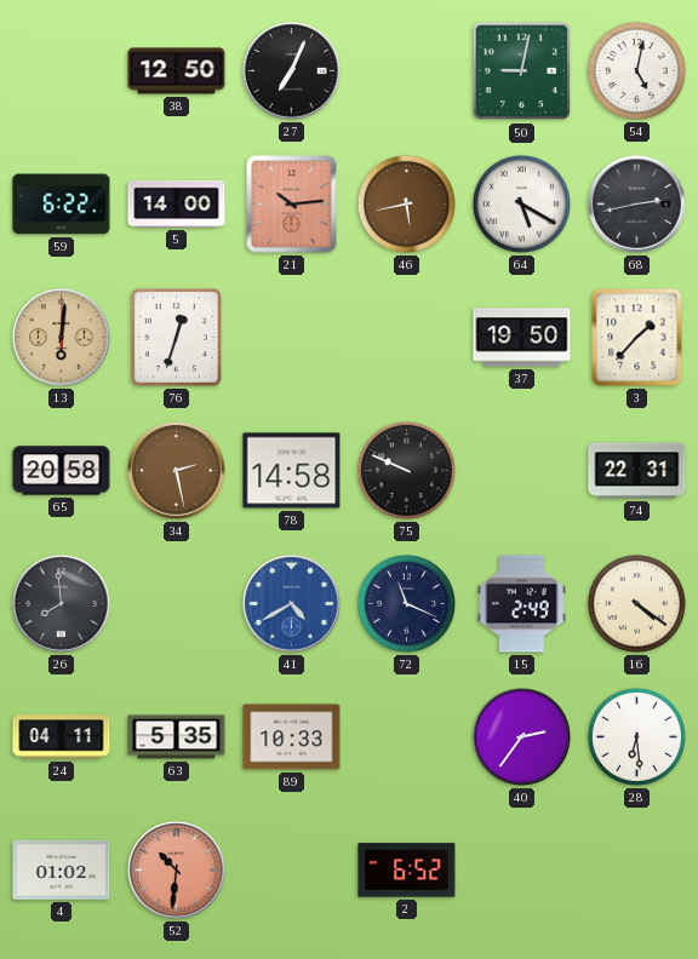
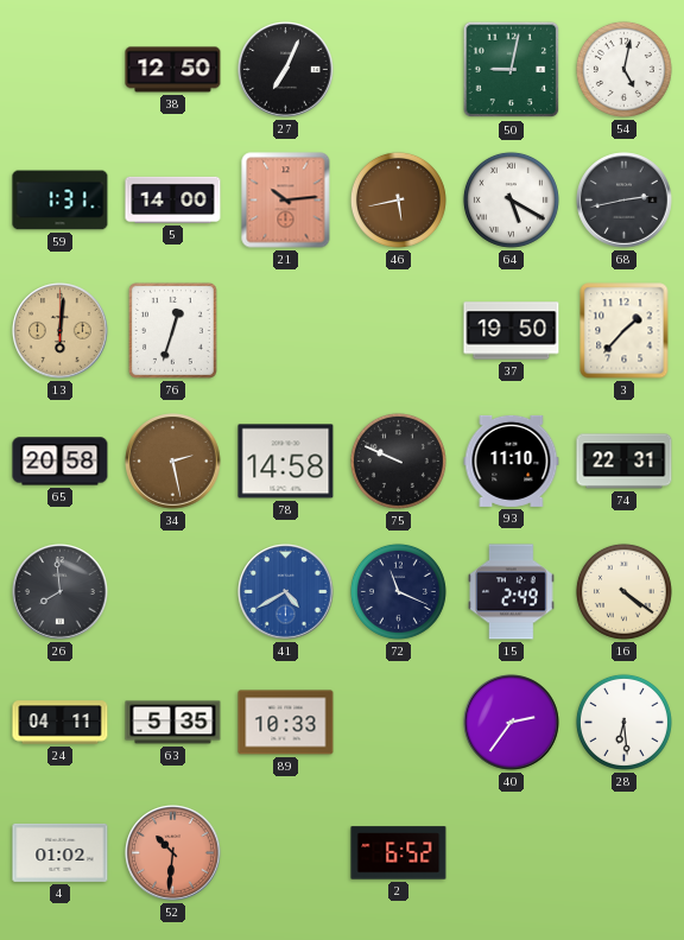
59: 6:22 -> 1:31
93: none -> 11:10
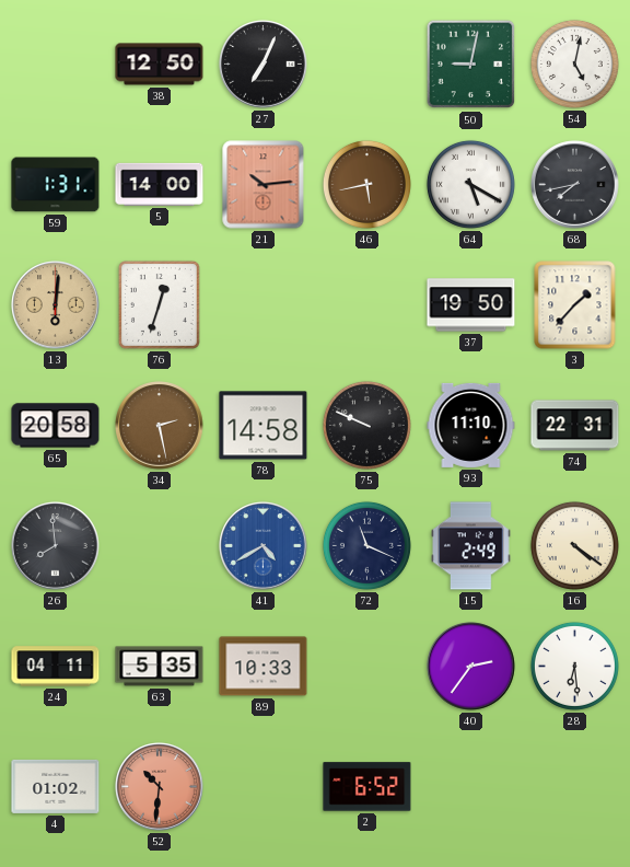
68: 2:43 -> 7:43
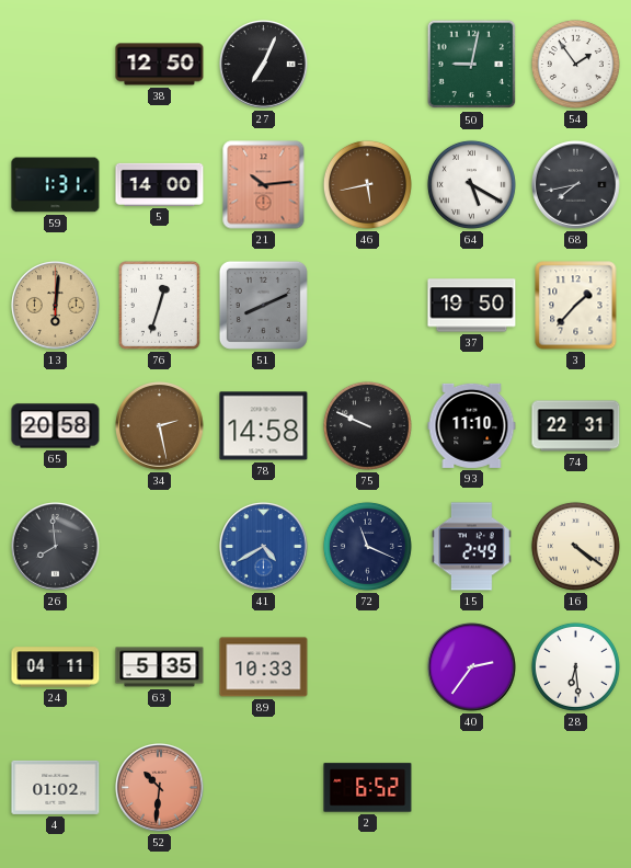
54: 5:02 -> 1:54
51: none -> 8:11
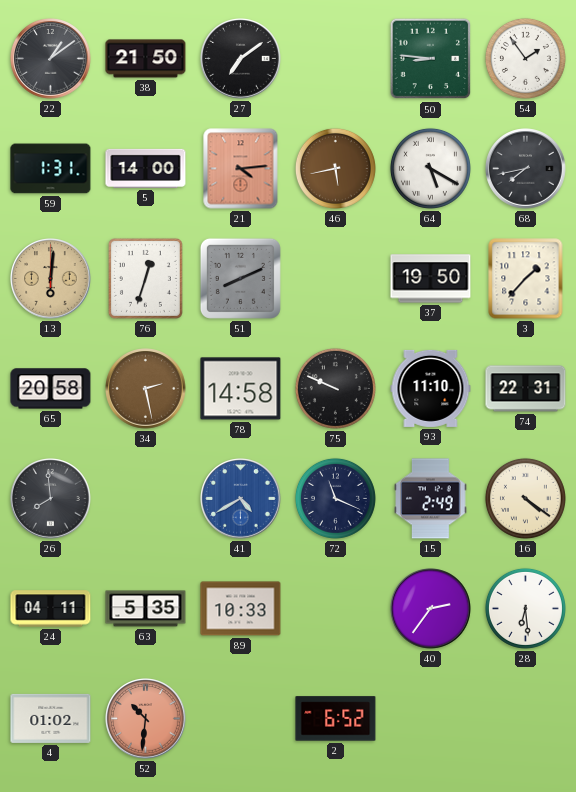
22: none -> 1:09
38: 12:50 -> 21:50
27: 7:04 -> 7:09
50: 9:02 -> 8:46
21: 10:14 -> 4:14
